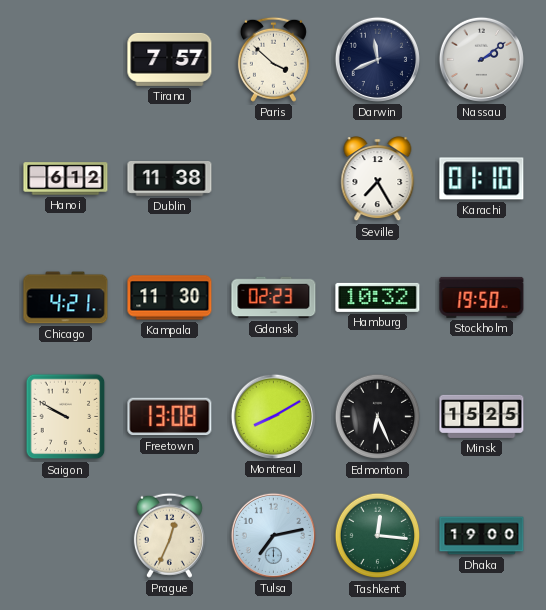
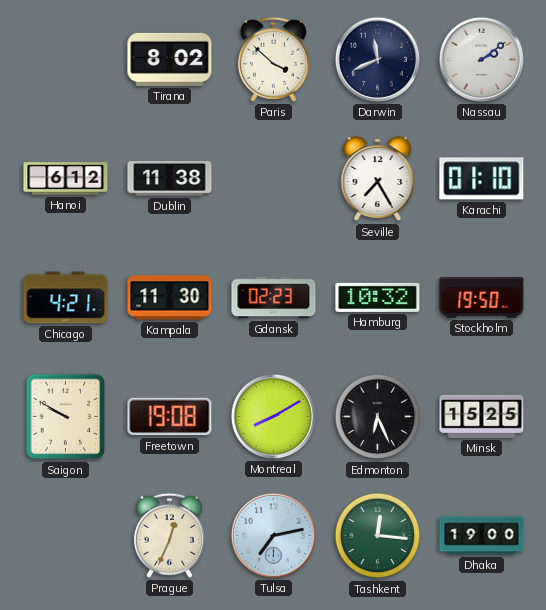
Tirana: 7:57 -> 8:02
Freetown: 13:08 -> 19:08
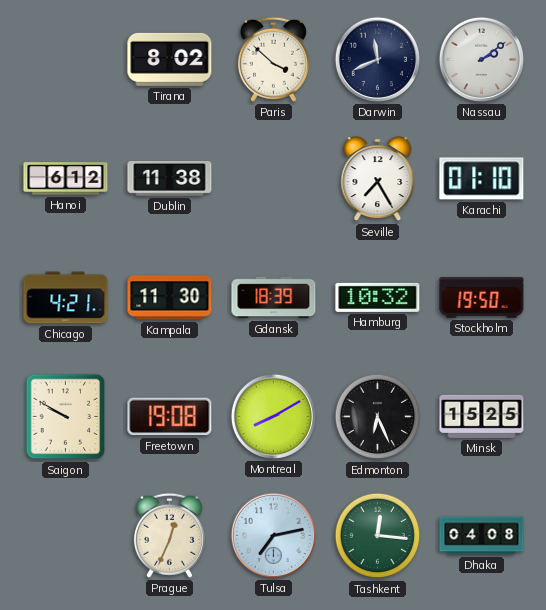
Gdansk: 02:23 -> 18:39
Dhaka: 19:00 -> 04:08
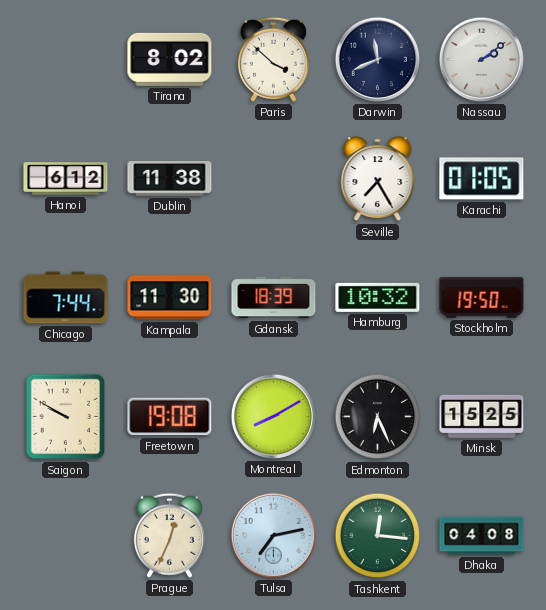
Karachi: 01:10 -> 01:05
Chicago: 4:21 -> 7:44
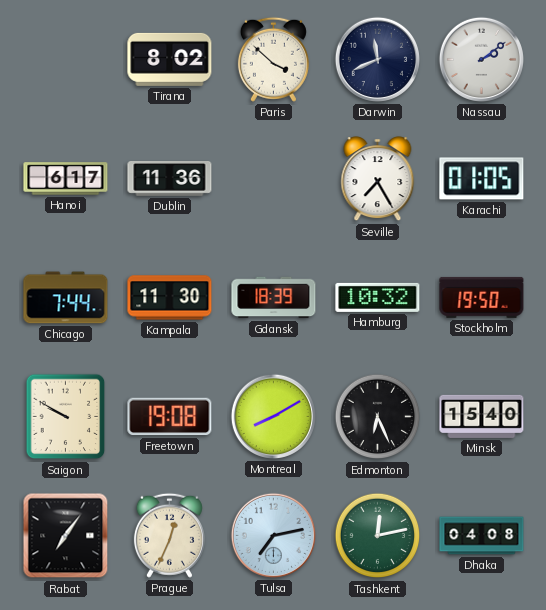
Hanoi: 6:12 -> 6:17
Dublin: 11:38 -> 11:36
Minsk: 15:25 -> 15:40
Rabat: none -> 7:06
Tashkent: 12:16 -> 12:13
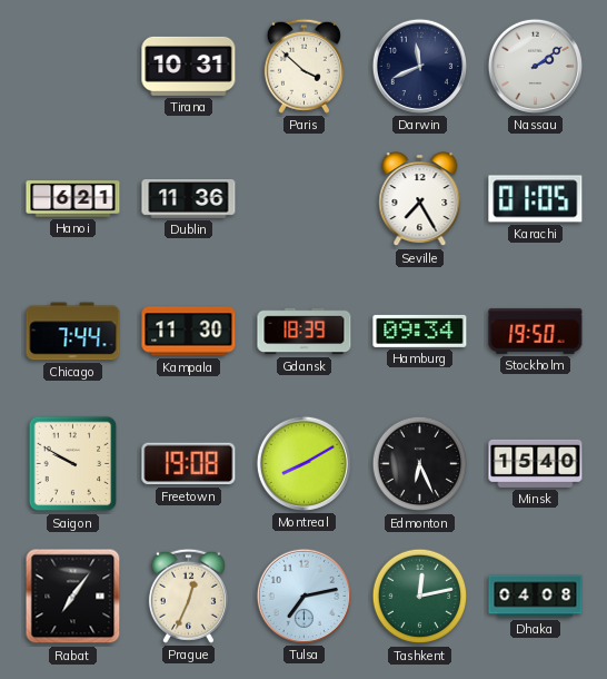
Tirana: 8:02 -> 10:31
Hanoi: 6:17 -> 6:21
Hamburg: 10:32 -> 09:34
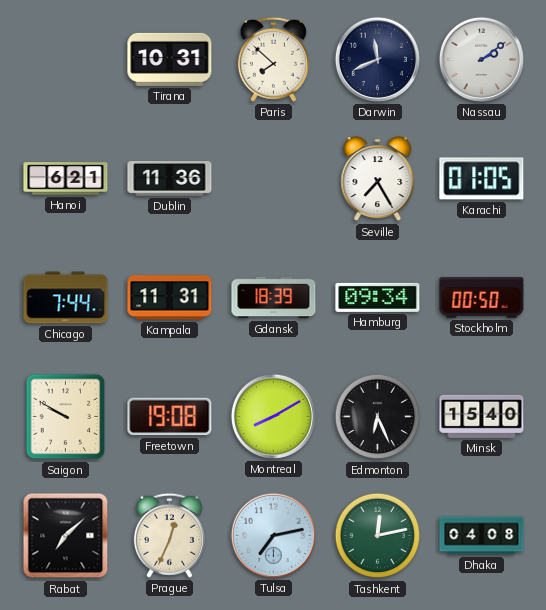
Paris: 3:52 -> 7:52
Kampala: 11:30 -> 11:31
Stockholm: 19:50 -> 00:50
Rabat: 7:06 -> 7:08
